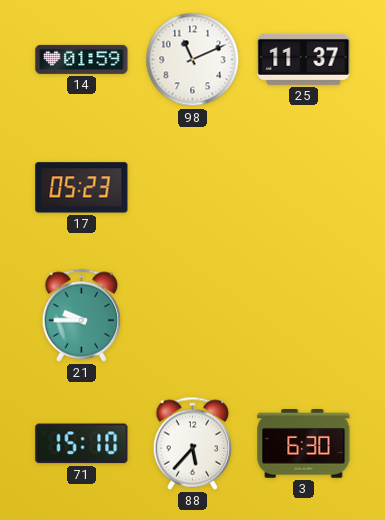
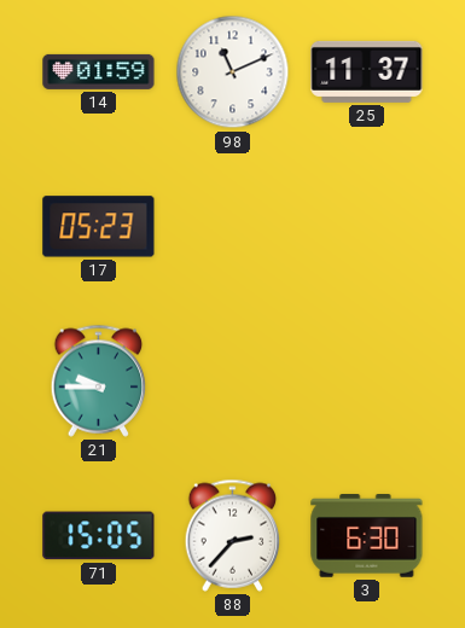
71: 15:10 -> 15:05
88: 5:37 -> 2:37
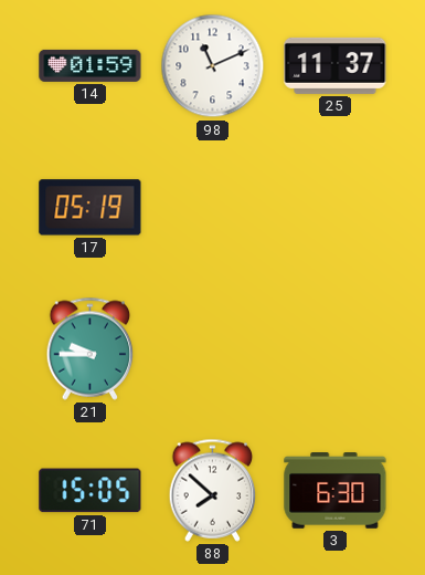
17: 05:23 -> 05:19
88: 2:37 -> 7:52
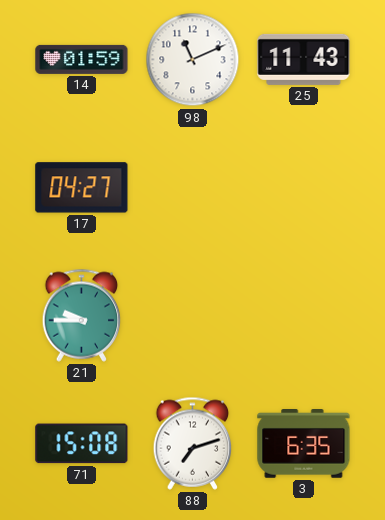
25: 11:37 -> 11:43
17: 05:19 -> 04:27
71: 15:05 -> 15:08
88: 7:52 -> 7:12
3: 6:30 -> 6:35
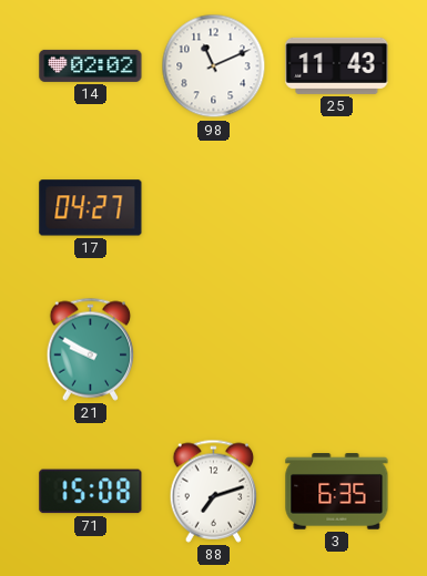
14: 01:59 -> 02:02
21: 9:45 -> 9:50
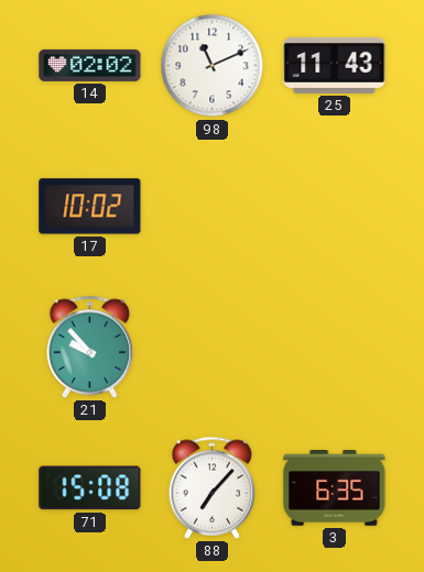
17: 04:27 -> 10:02
21: 9:50 -> 9:53
88: 7:12 -> 7:07
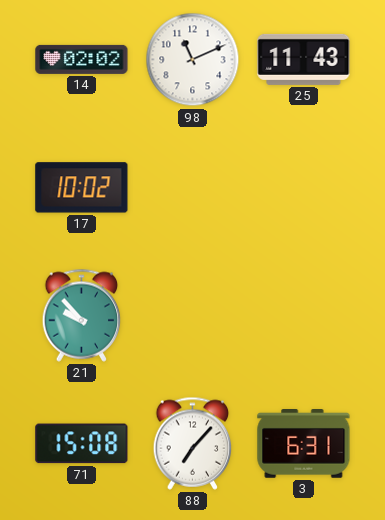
3: 6:35 -> 6:31
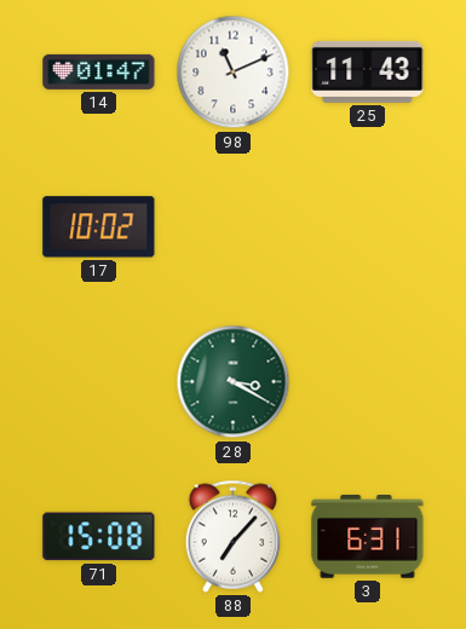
14: 02:02 -> 01:47
21: 9:53 -> none
28: none -> 3:20
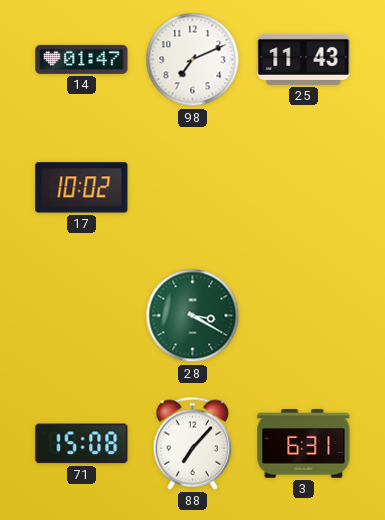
98: 11:11 -> 7:11
